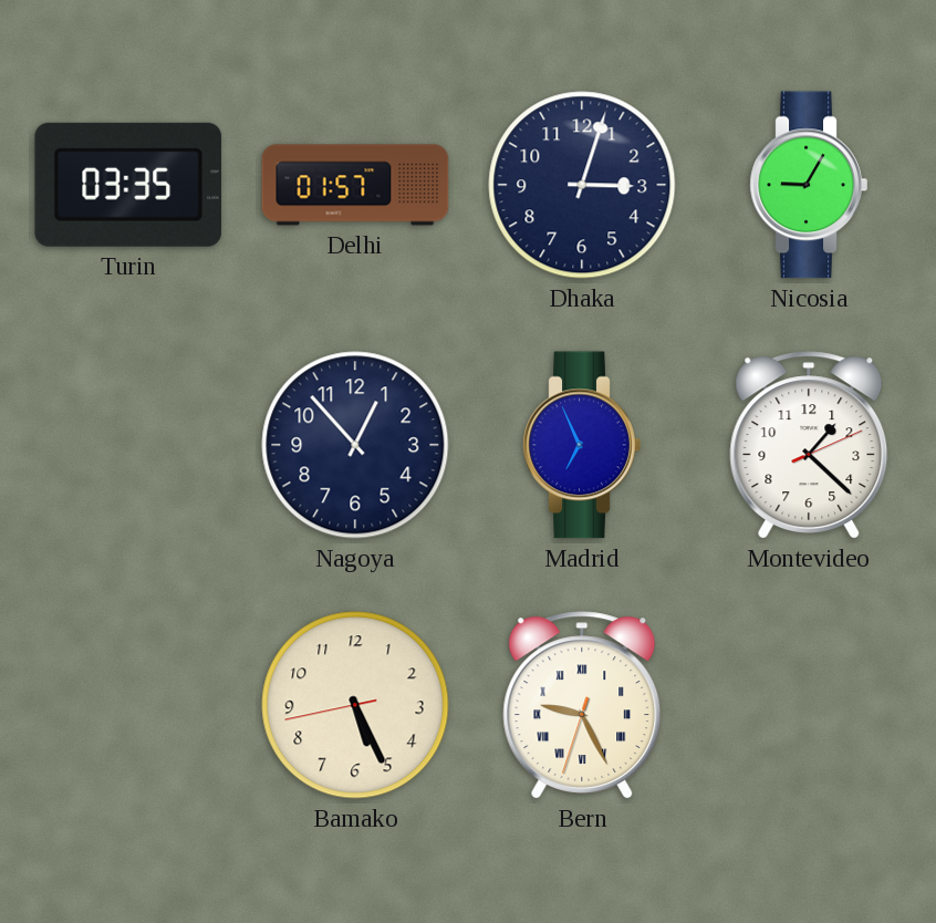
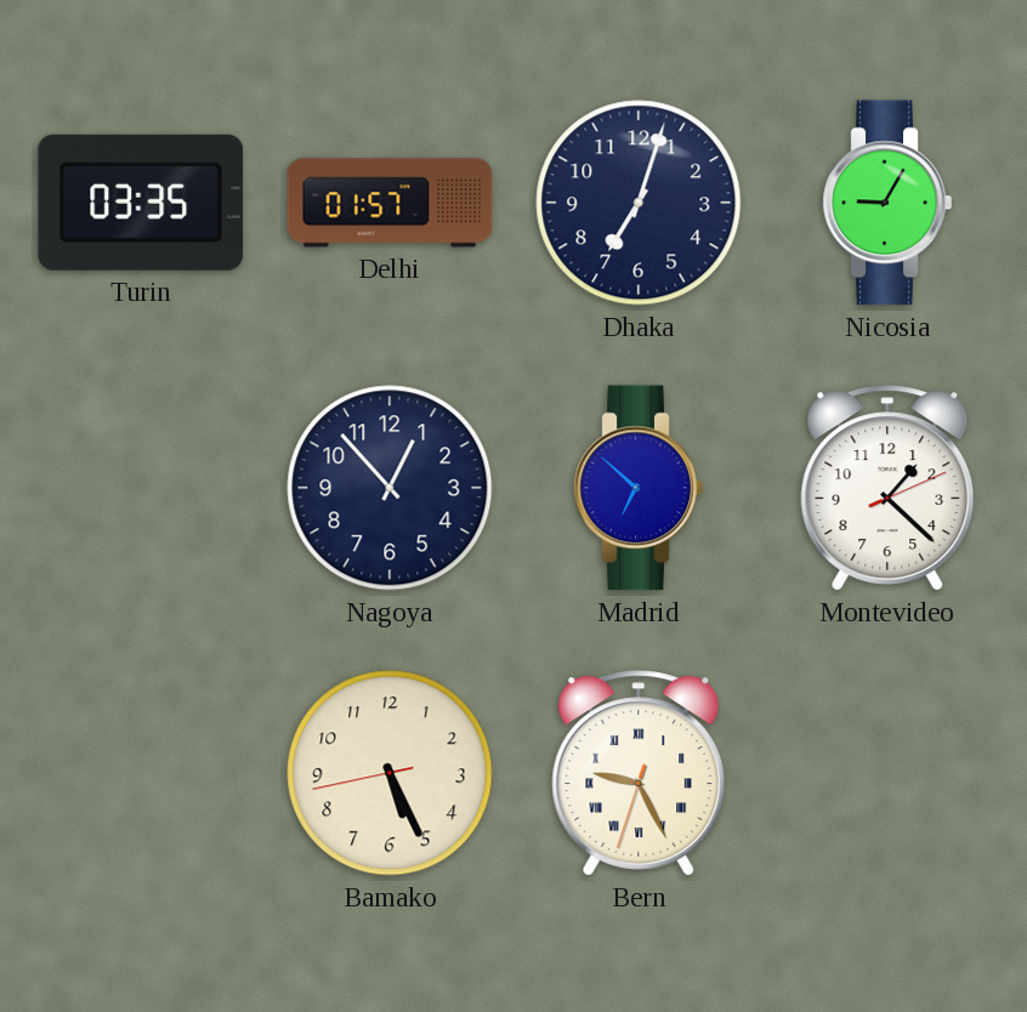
Dhaka: 3:03 -> 7:03
Madrid: 6:56 -> 6:52
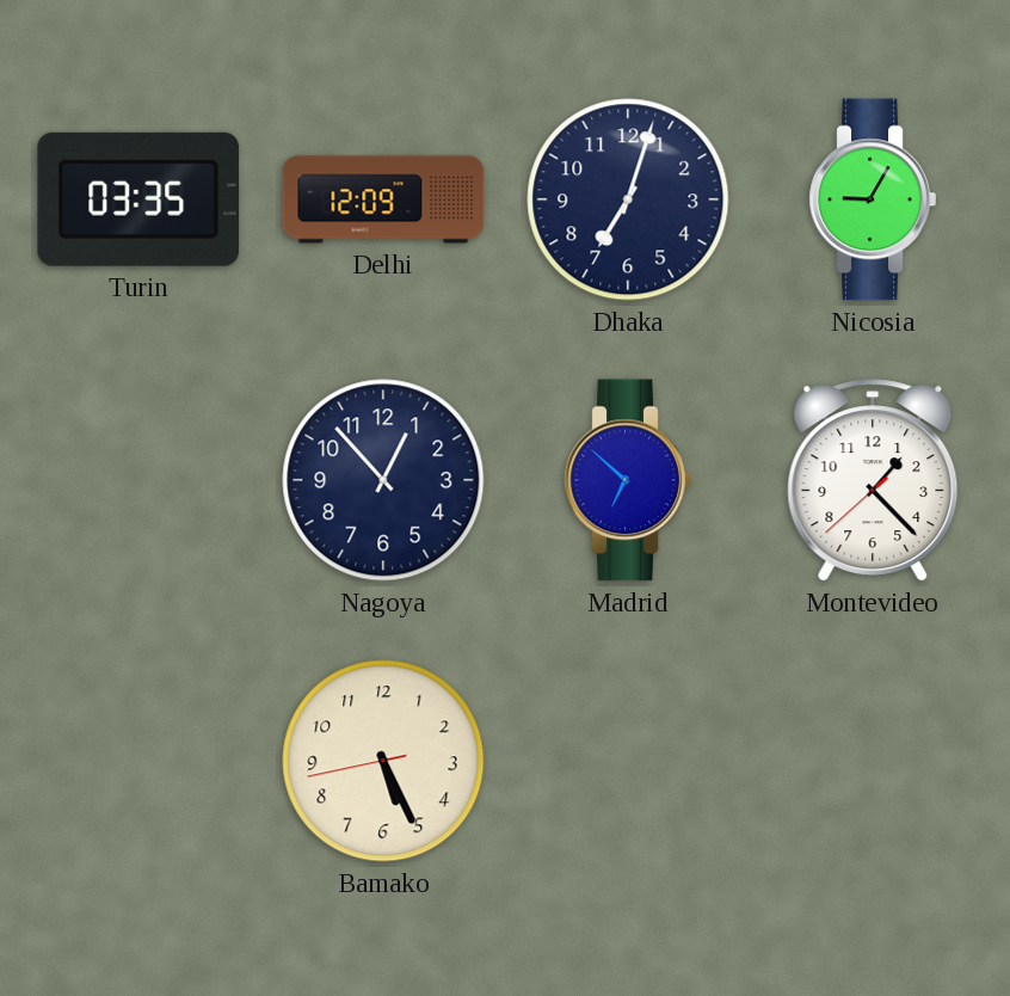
Delhi: 01:57 -> 12:09
Montevideo: 1:22:11 -> 1:22:38
Bern: 9:25 -> none
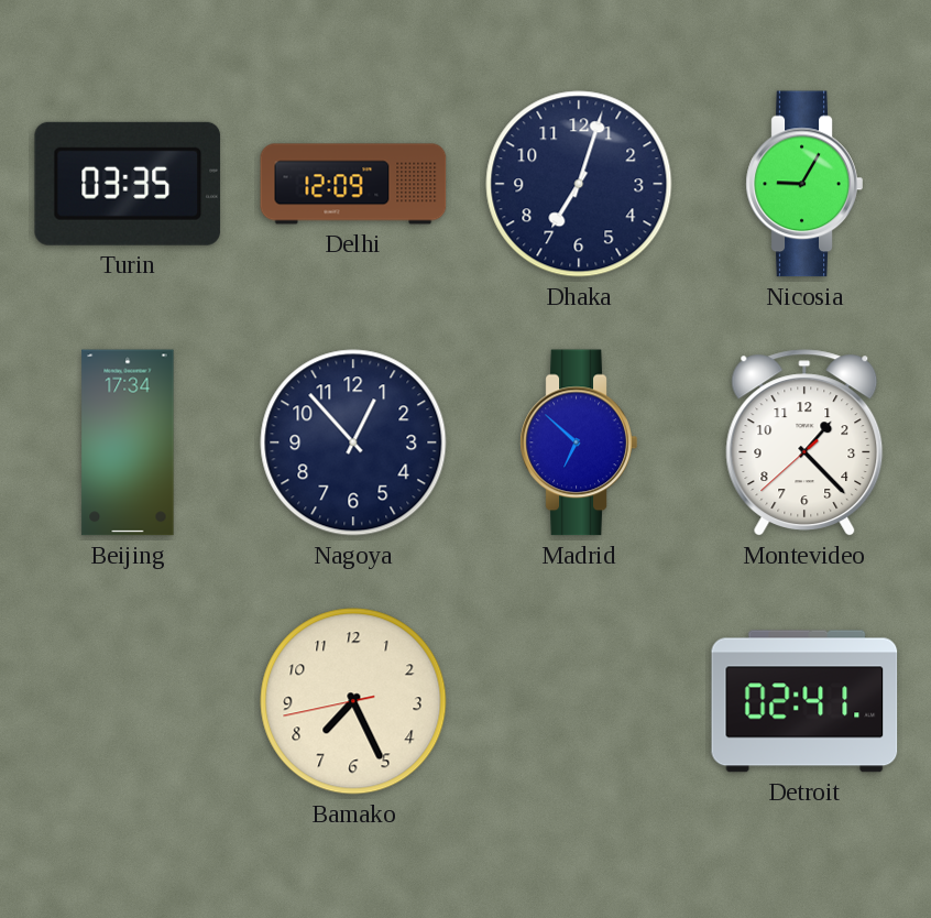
Beijing: none -> 17:34
Bamako: 5:25 -> 7:25
Detroit: none -> 02:41
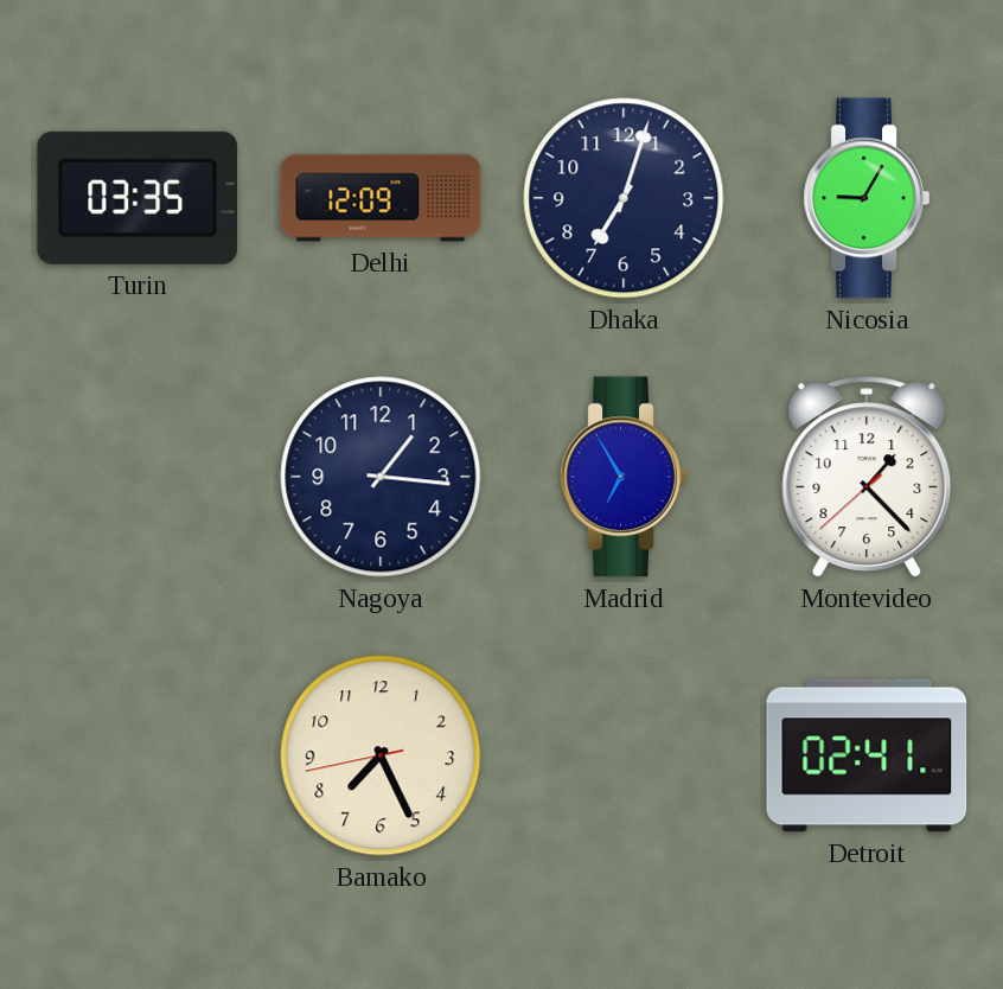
Beijing: 17:34 -> none
Nagoya: 12:53 -> 1:16
Madrid: 6:52 -> 6:55
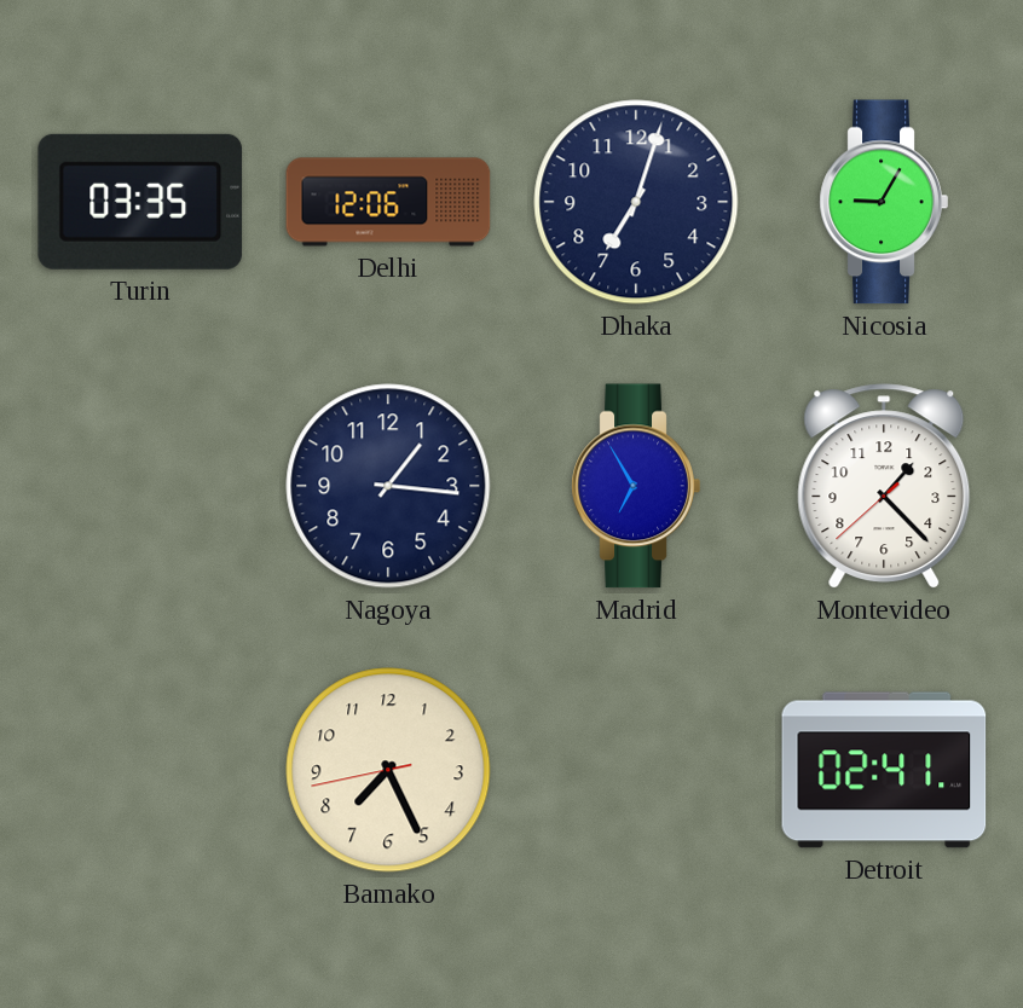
Delhi: 12:09 -> 12:06
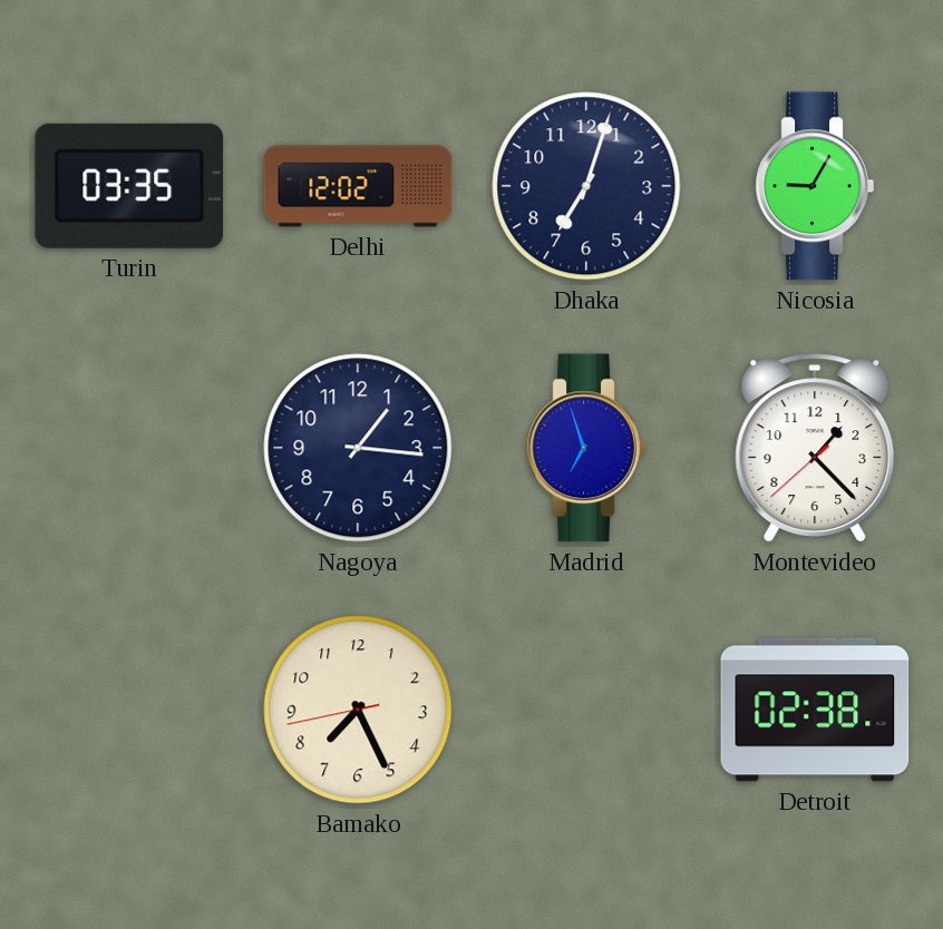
Delhi: 12:06 -> 12:02
Madrid: 6:55 -> 6:57
Detroit: 02:41 -> 02:38
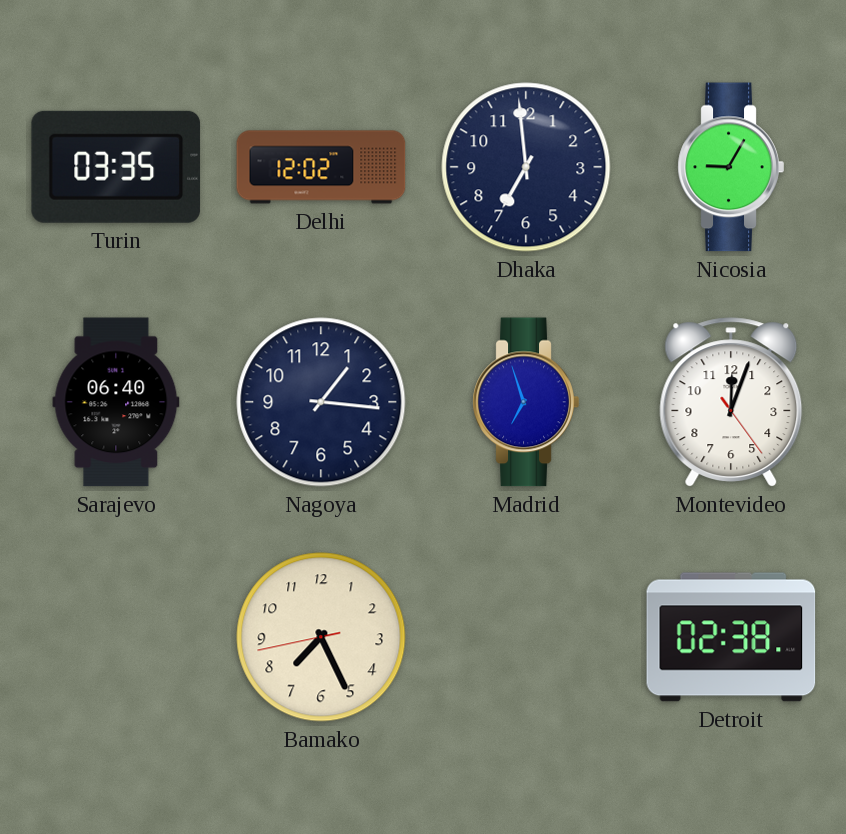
Dhaka: 7:03 -> 6:59
Sarajevo: none -> 06:40
Montevideo: 1:22 -> 12:03
